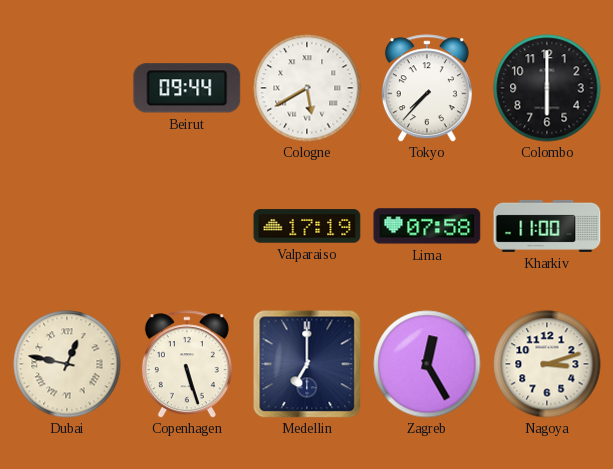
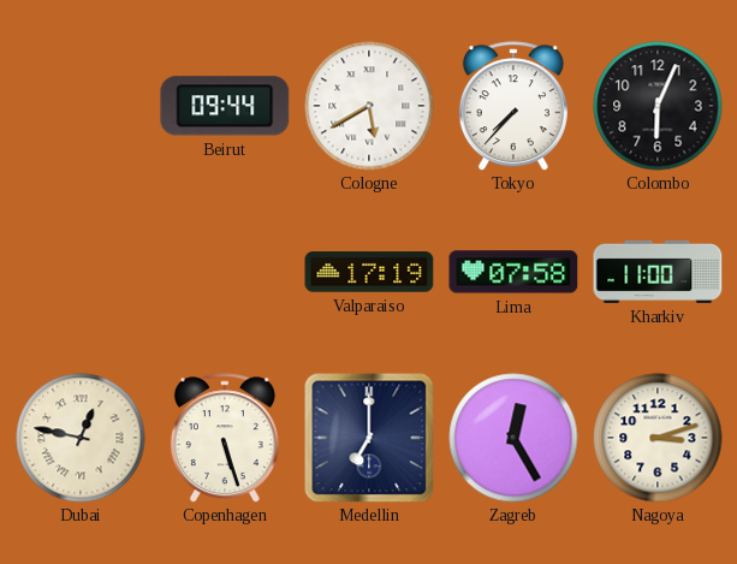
Colombo: 6:00 -> 6:04
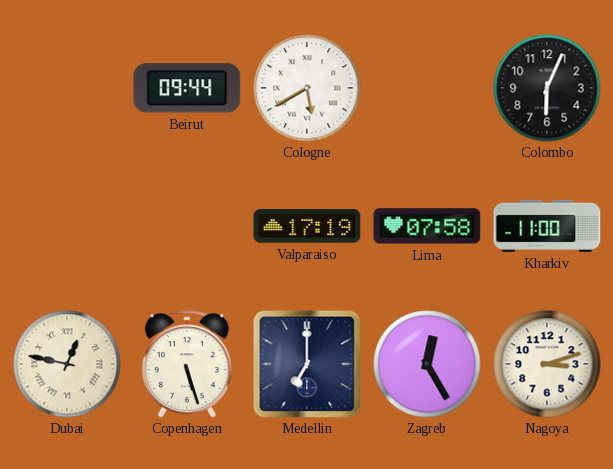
Tokyo: 7:37 -> none
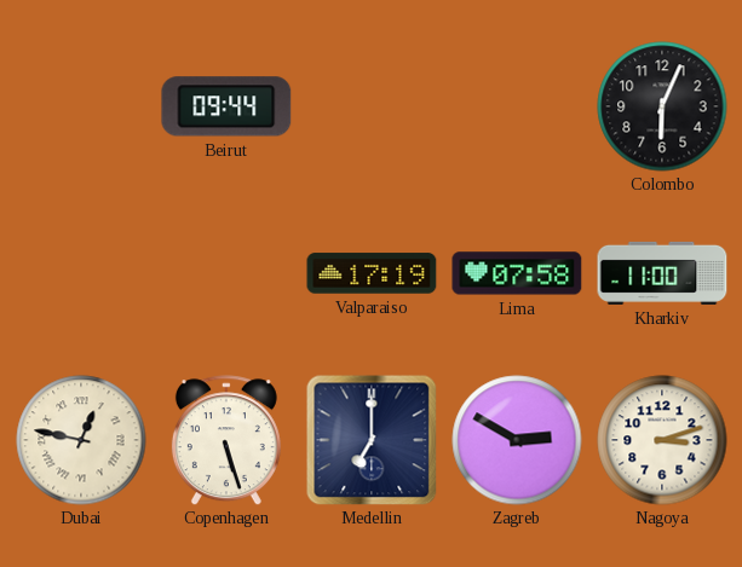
Cologne: 5:40 -> none
Zagreb: 12:25 -> 2:50
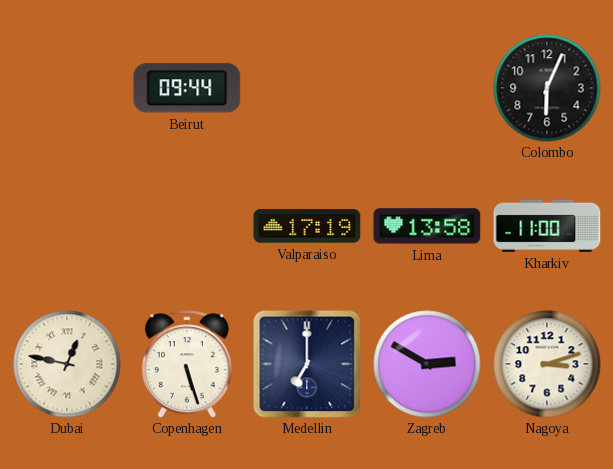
Lima: 07:58 -> 13:58
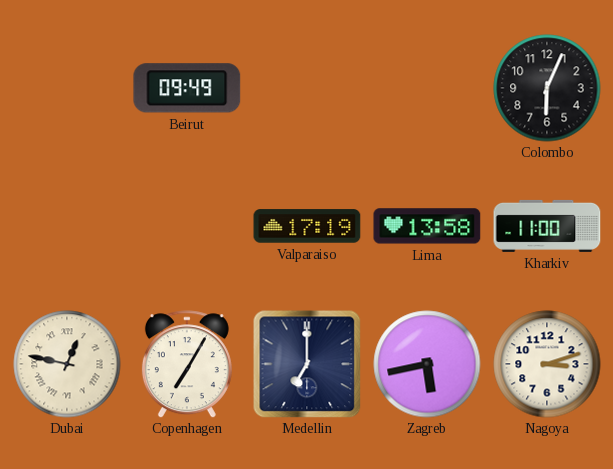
Beirut: 09:44 -> 09:49
Copenhagen: 5:27 -> 7:05
Zagreb: 2:50 -> 5:43
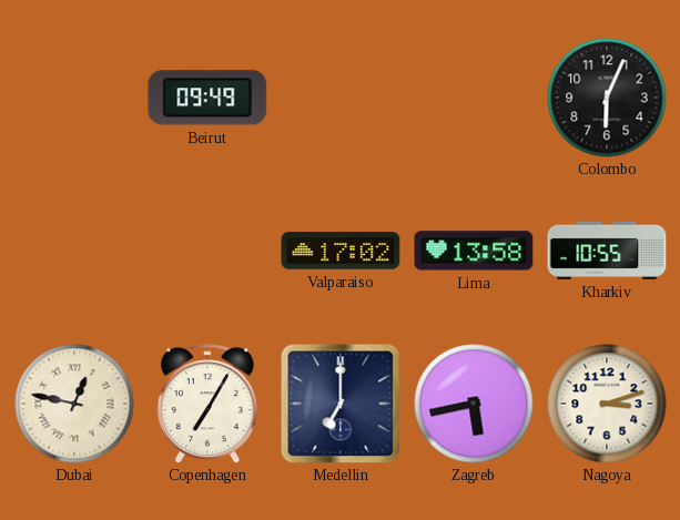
Valparaiso: 17:19 -> 17:02
Kharkiv: 11:00 -> 10:55
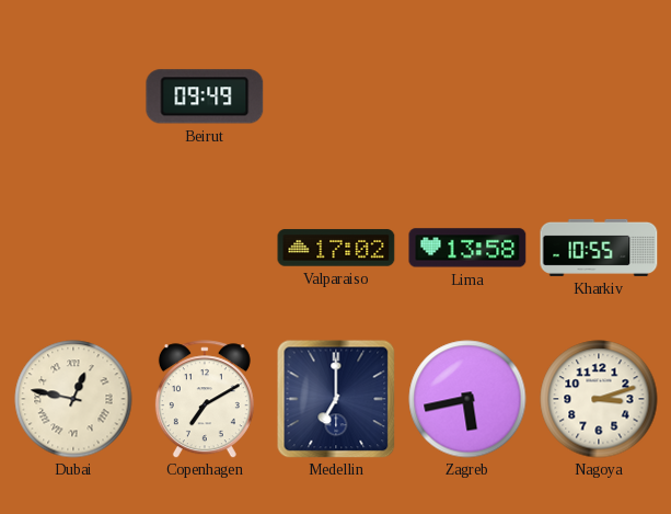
Colombo: 6:04 -> none
Copenhagen: 7:05 -> 7:10
